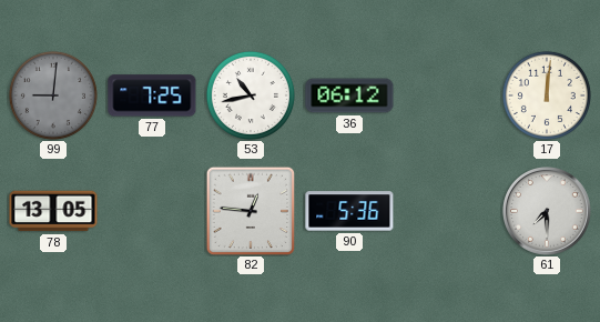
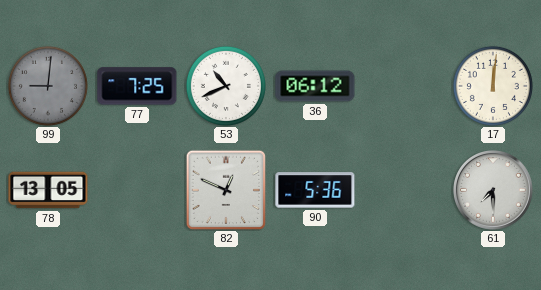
53: 10:43 -> 10:41
82: 12:46 -> 12:49
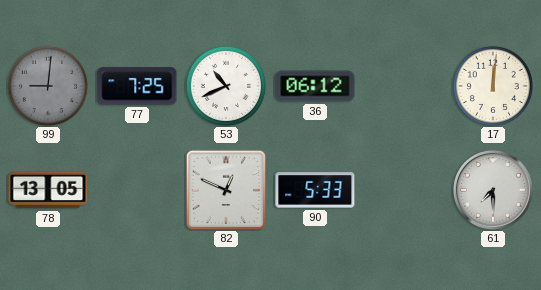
90: 5:36 -> 5:33
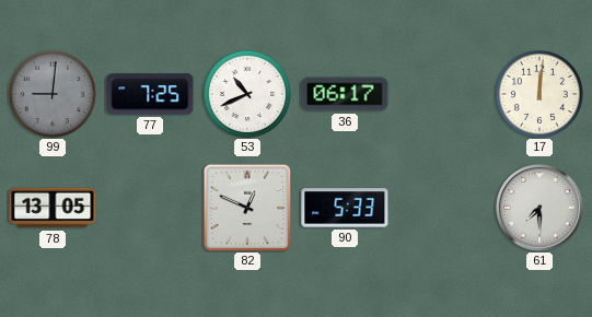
36: 06:12 -> 06:17
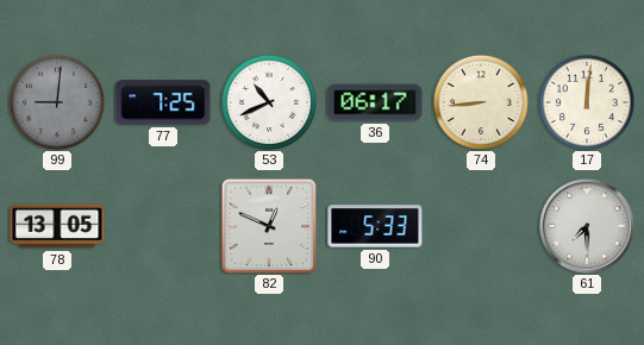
74: none -> 8:44
